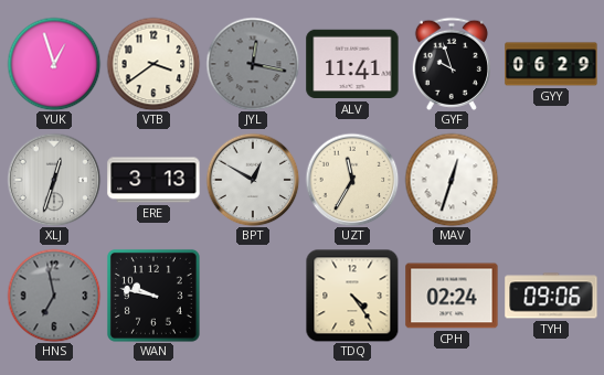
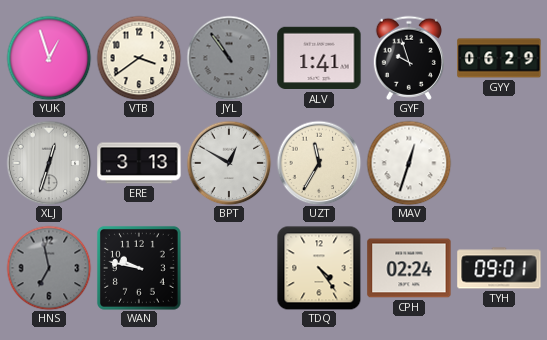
JYL: 12:17 -> 10:54
ALV: 11:41 -> 1:41
TYH: 09:06 -> 09:01
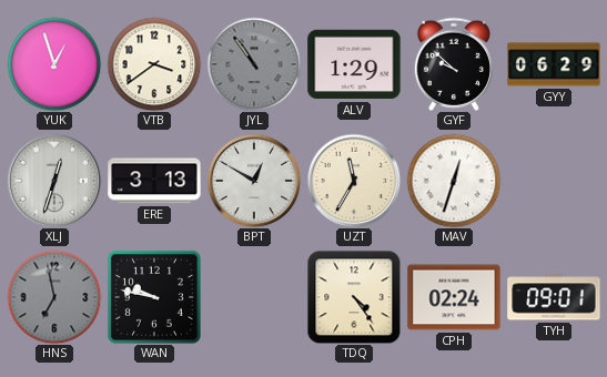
ALV: 1:41 -> 1:29
GYF: 9:57 -> 9:52
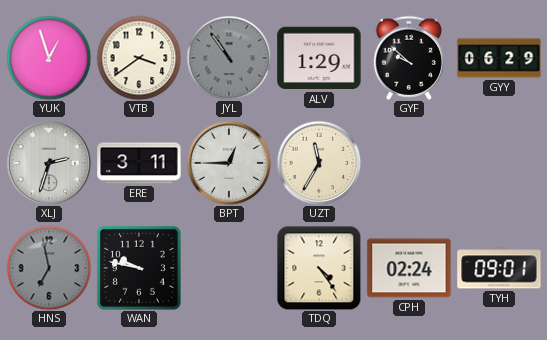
XLJ: 12:33 -> 2:33
ERE: 3:13 -> 3:11
BPT: 12:50 -> 12:45
MAV: 12:33 -> none
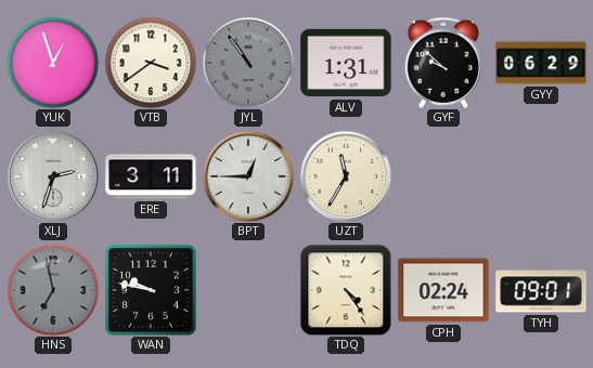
ALV: 1:29 -> 1:31
